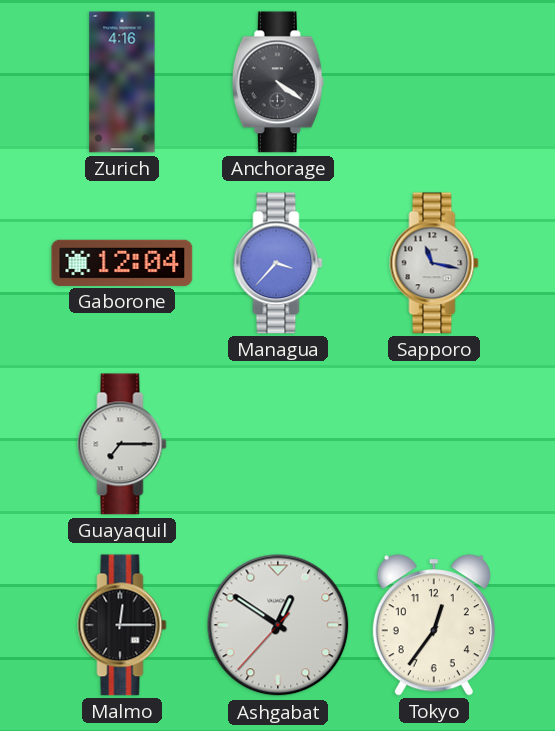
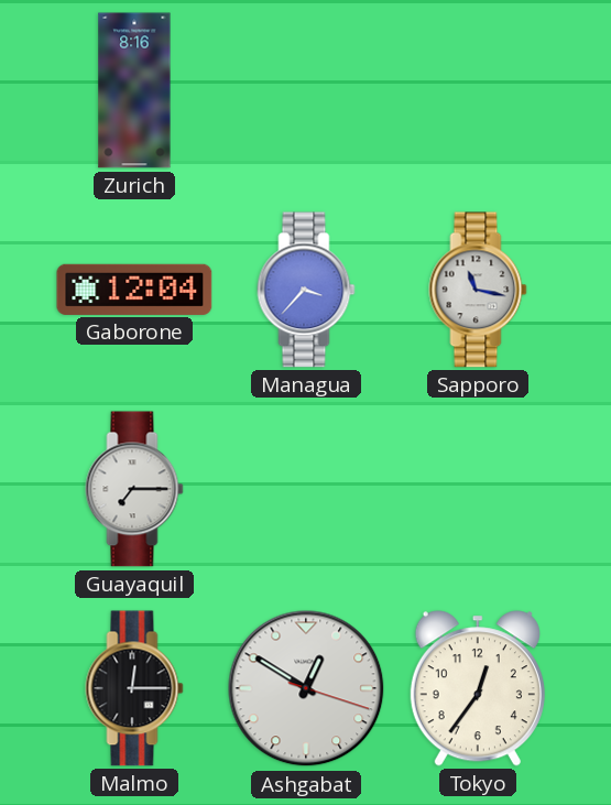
Zurich: 4:16 -> 8:16
Anchorage: 4:21 -> none
Ashgabat: 12:50:37 -> 12:50:18
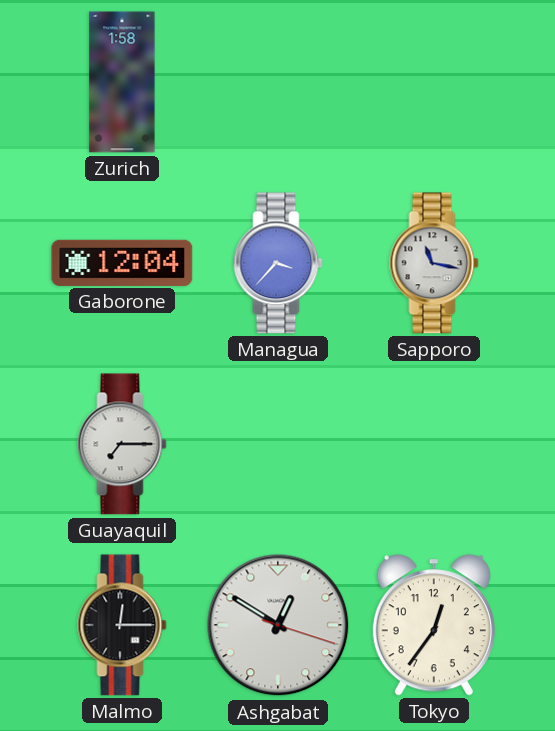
Zurich: 8:16 -> 1:58
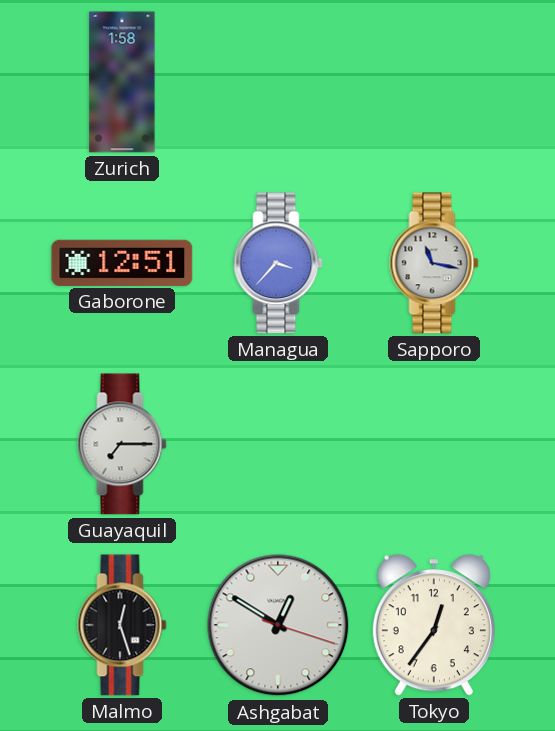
Gaborone: 12:04 -> 12:51
Malmo: 12:15 -> 12:27
